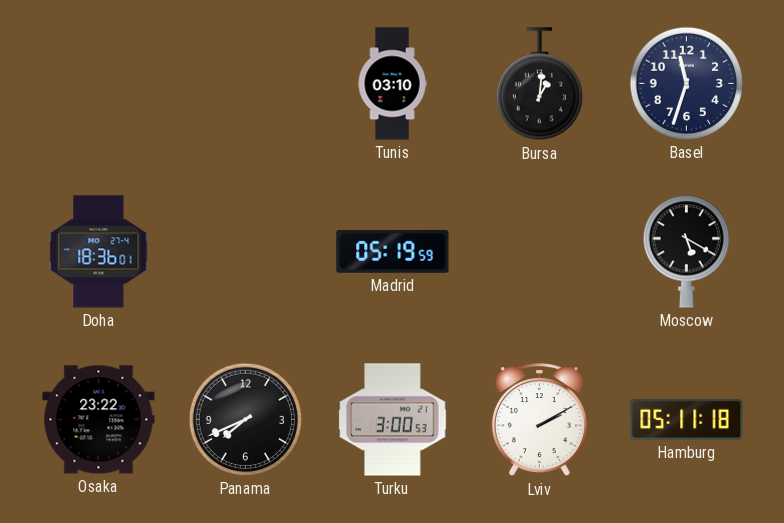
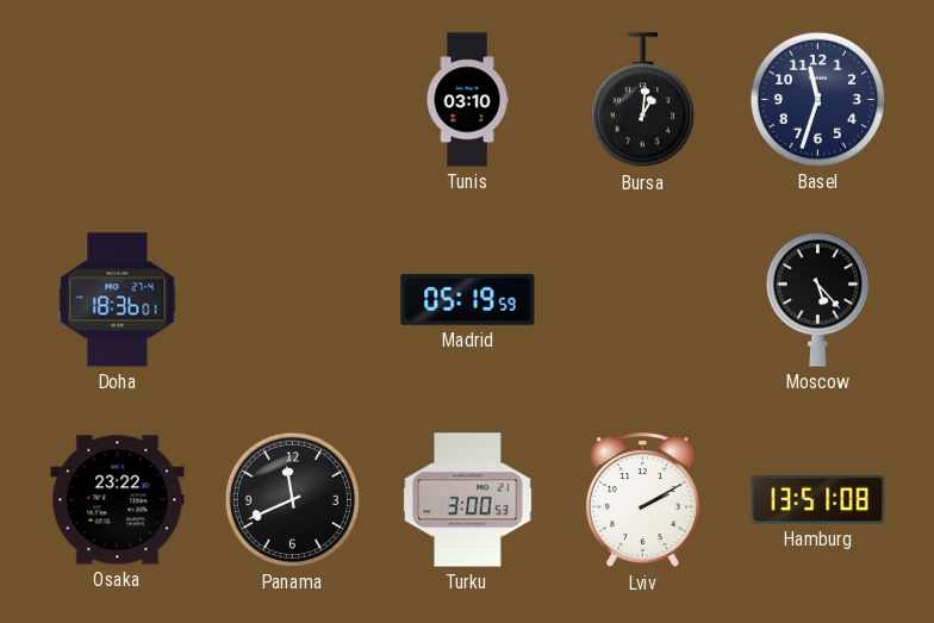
Moscow: 5:20 -> 5:23
Panama: 7:41 -> 11:41
Hamburg: 05:11 -> 13:51
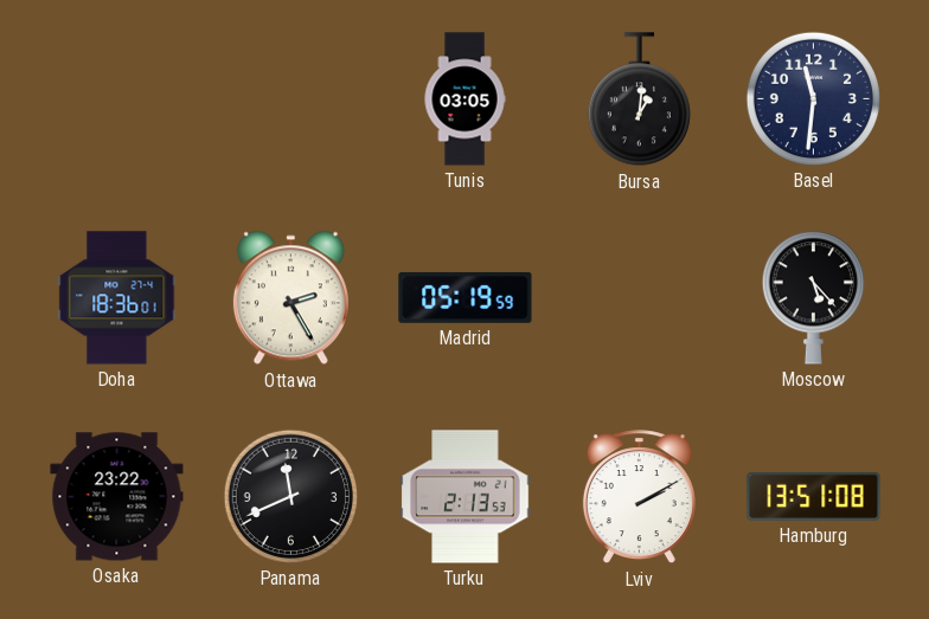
Tunis: 03:10 -> 03:05
Basel: 11:33 -> 11:31
Ottawa: none -> 2:25
Turku: 3:00 -> 2:13
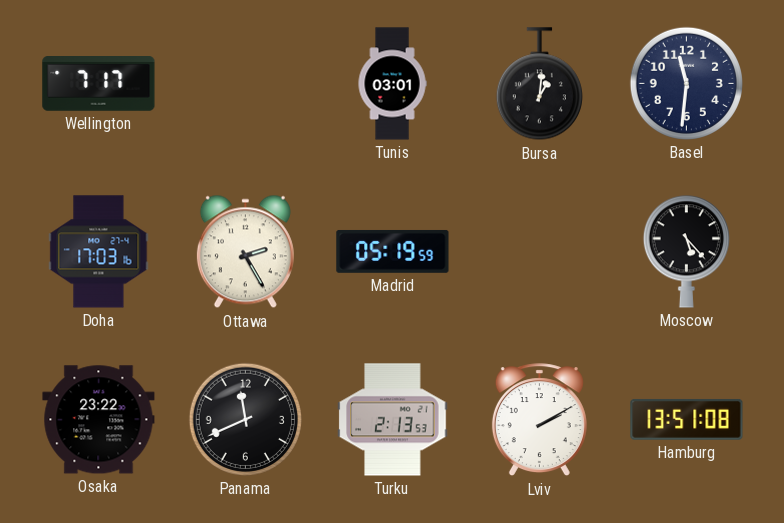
Wellington: none -> 7:17
Tunis: 03:05 -> 03:01
Doha: 18:36 -> 17:03
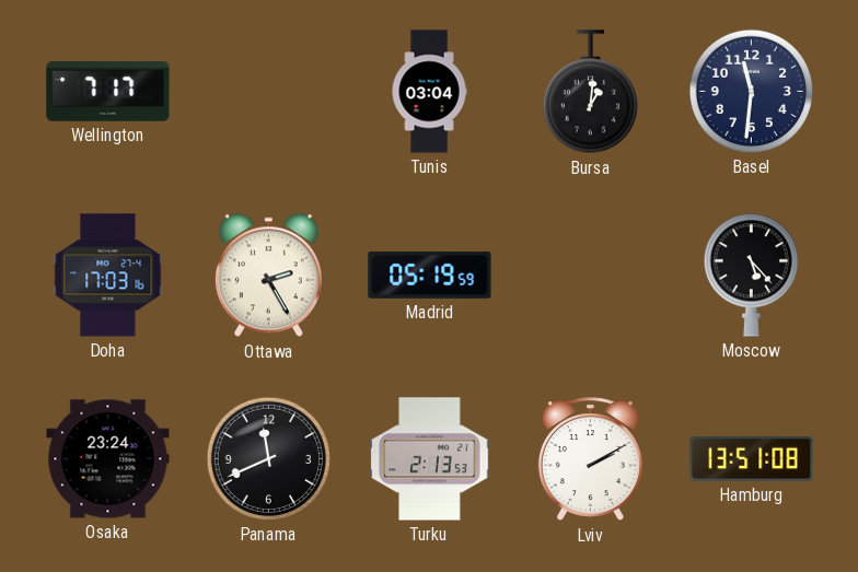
Tunis: 03:01 -> 03:04
Osaka: 23:22 -> 23:24
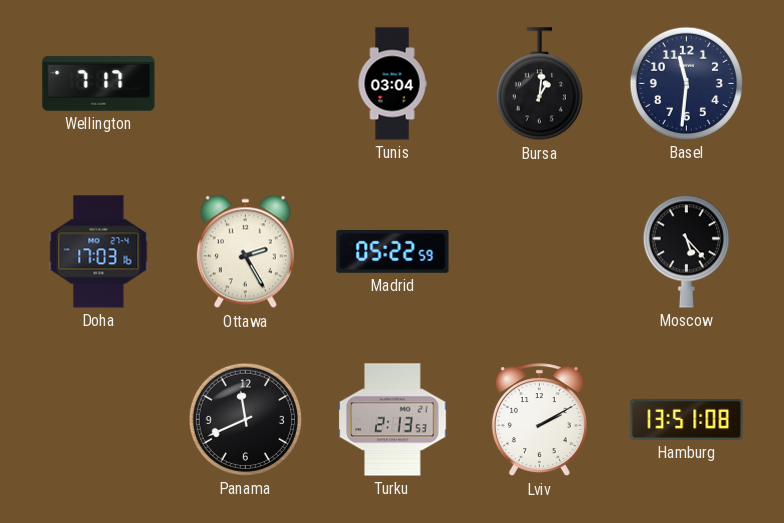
Madrid: 05:19 -> 05:22
Osaka: 23:24 -> none
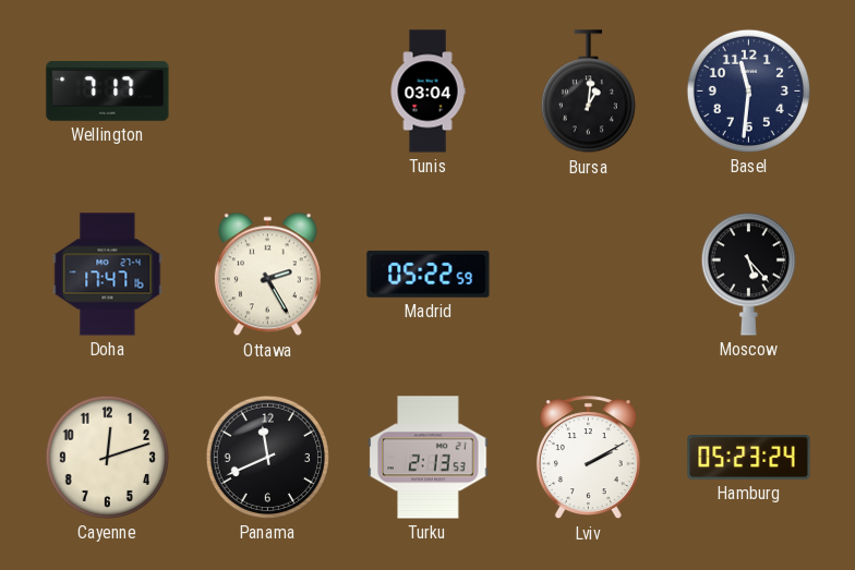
Doha: 17:03 -> 17:47
Cayenne: none -> 12:12
Hamburg: 13:51 -> 05:23
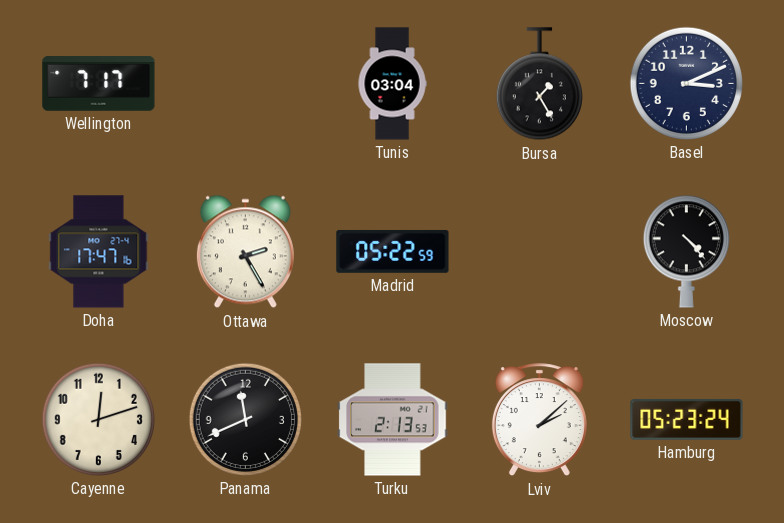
Bursa: 1:01 -> 1:25
Basel: 11:31 -> 3:11
Moscow: 5:23 -> 4:23
Lviv: 2:10 -> 2:08
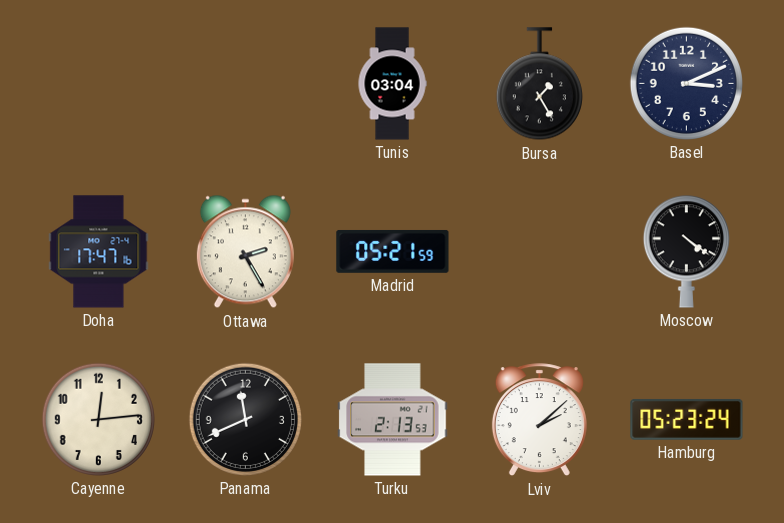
Wellington: 7:17 -> none
Madrid: 05:22 -> 05:21
Moscow: 4:23 -> 4:21
Cayenne: 12:12 -> 12:14
